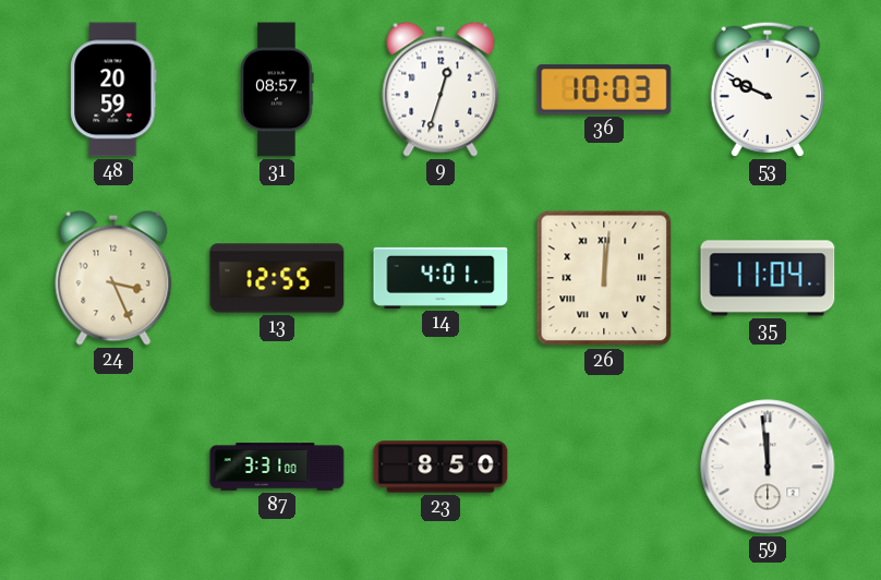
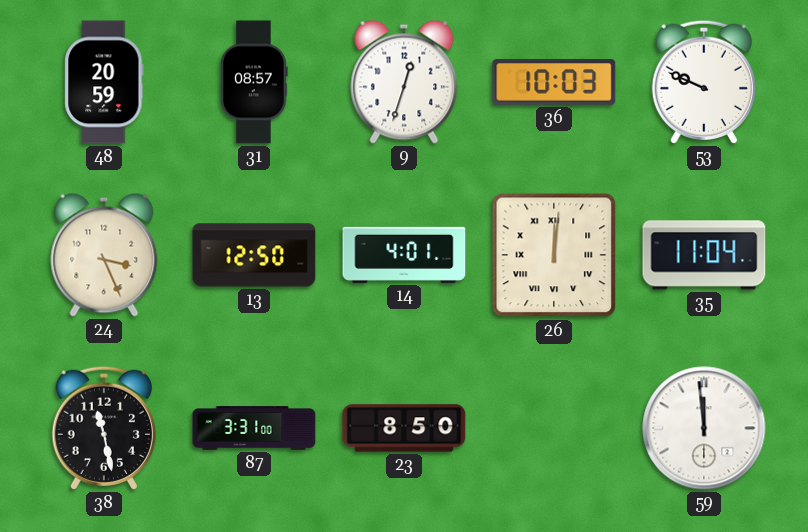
13: 12:55 -> 12:50
38: none -> 11:28
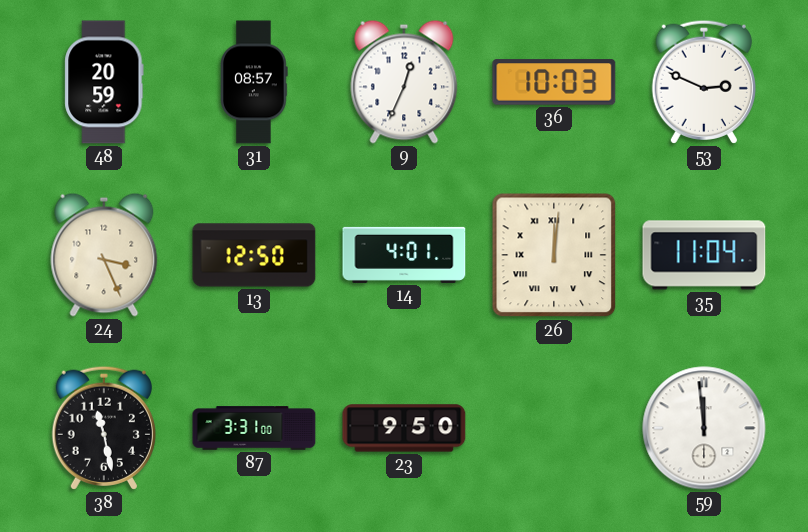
9: 12:33 -> 12:34
53: 9:49 -> 2:49
23: 8:50 -> 9:50
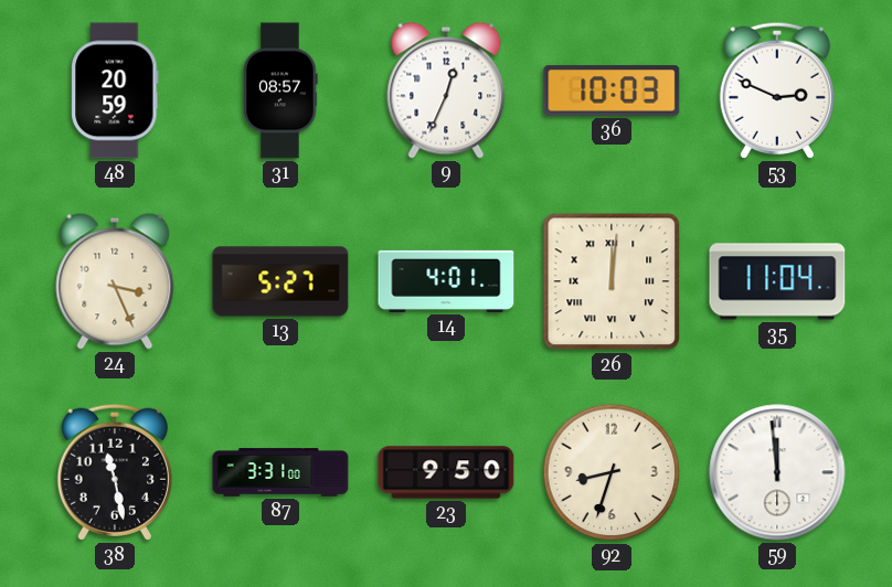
13: 12:50 -> 5:27
92: none -> 8:33
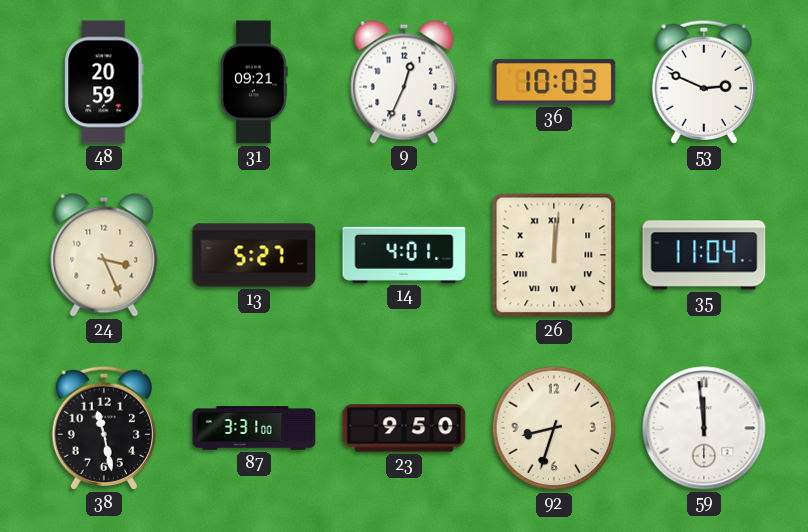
31: 08:57 -> 09:21
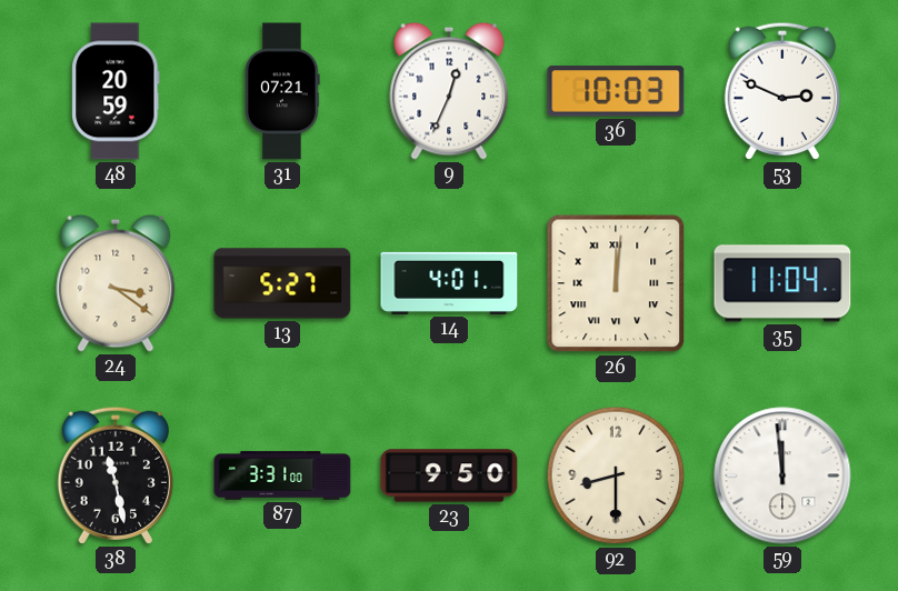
31: 09:21 -> 07:21
24: 3:26 -> 3:21
92: 8:33 -> 8:30
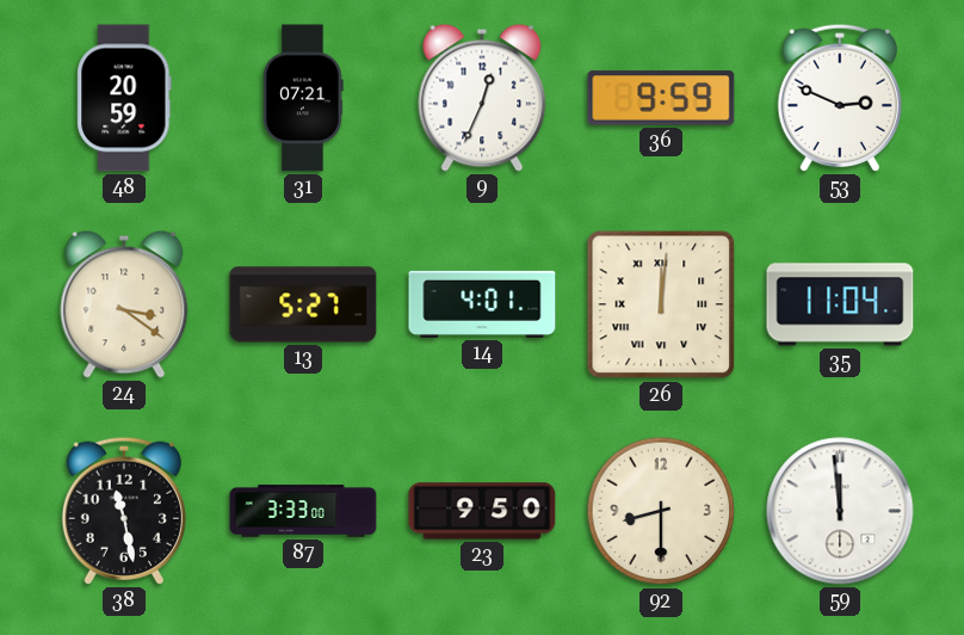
36: 10:03 -> 9:59
87: 3:31 -> 3:33
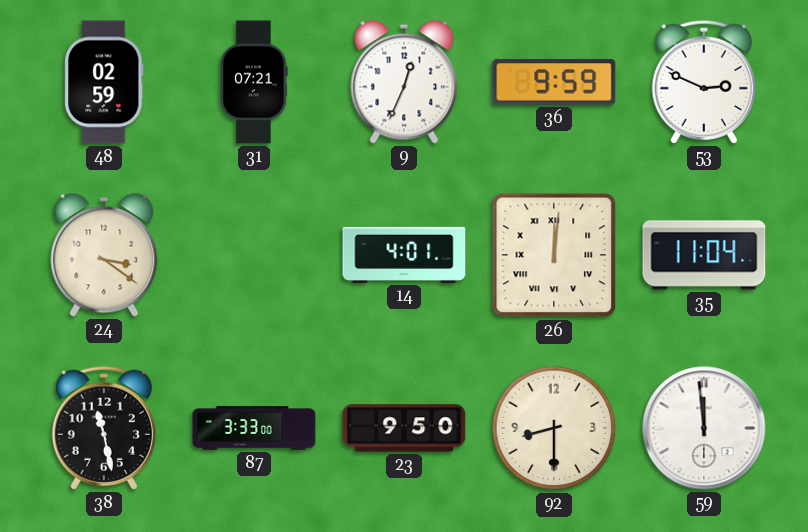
48: 20:59 -> 02:59
13: 5:27 -> none
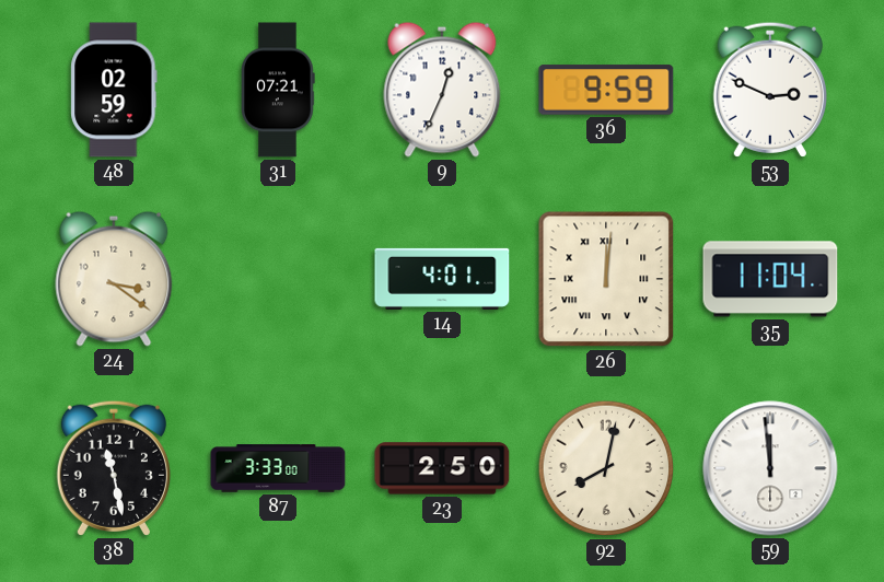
23: 9:50 -> 2:50
92: 8:30 -> 8:02
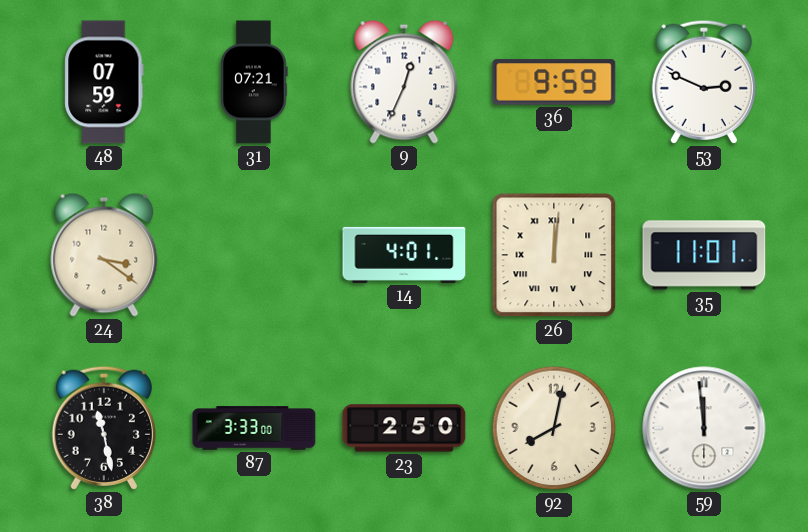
48: 02:59 -> 07:59
35: 11:04 -> 11:01
